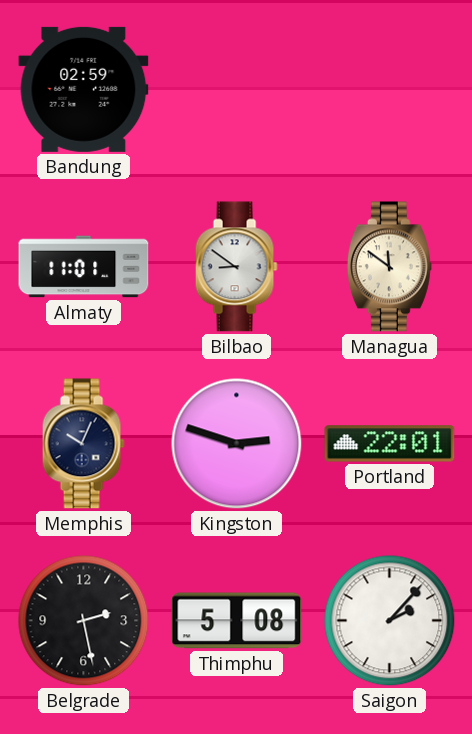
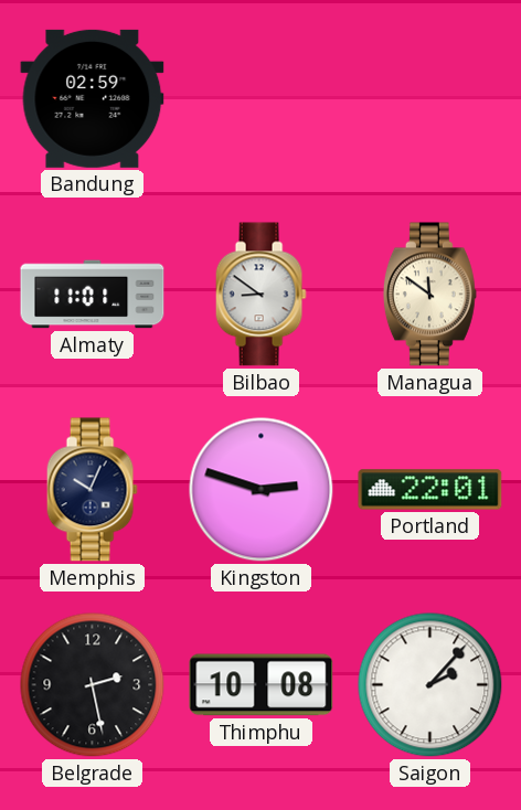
Thimphu: 5:08 -> 10:08
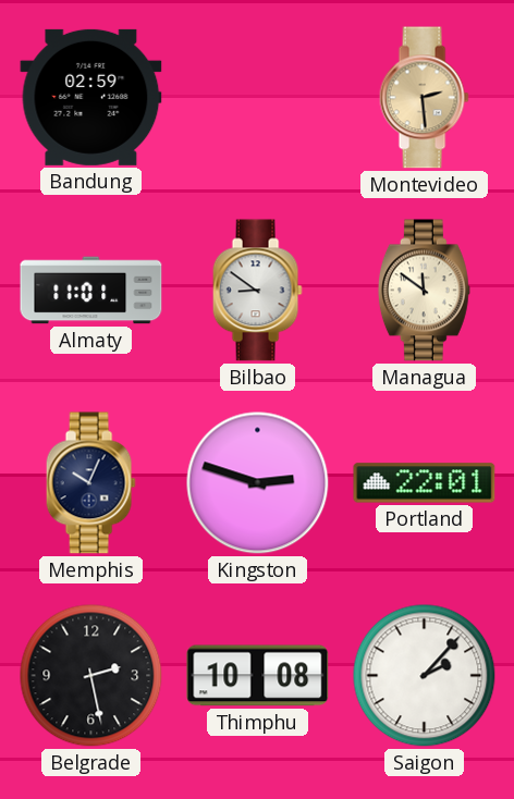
Montevideo: none -> 2:29
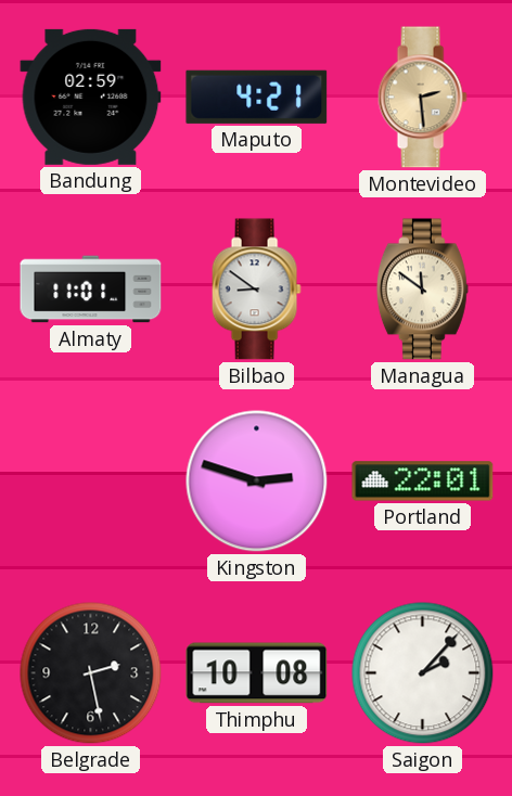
Maputo: none -> 4:21
Memphis: 10:04 -> none
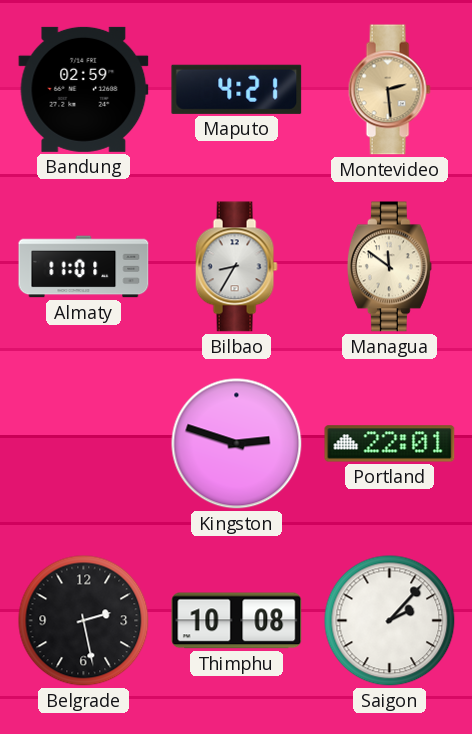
Bilbao: 8:51 -> 8:35
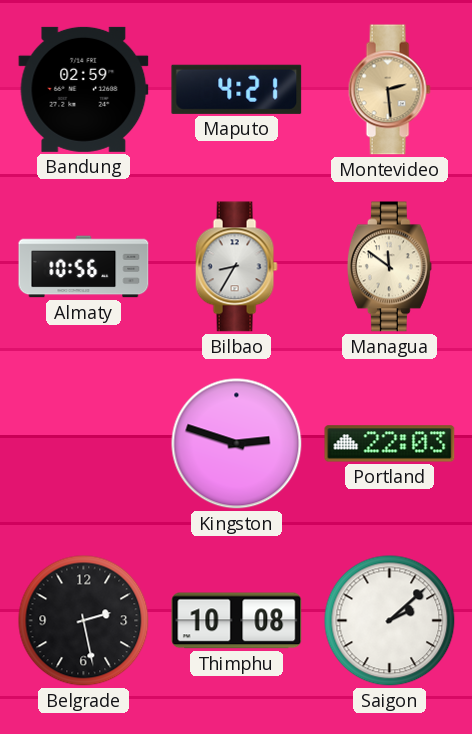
Almaty: 11:01 -> 10:56
Portland: 22:01 -> 22:03
Saigon: 2:07 -> 2:08
